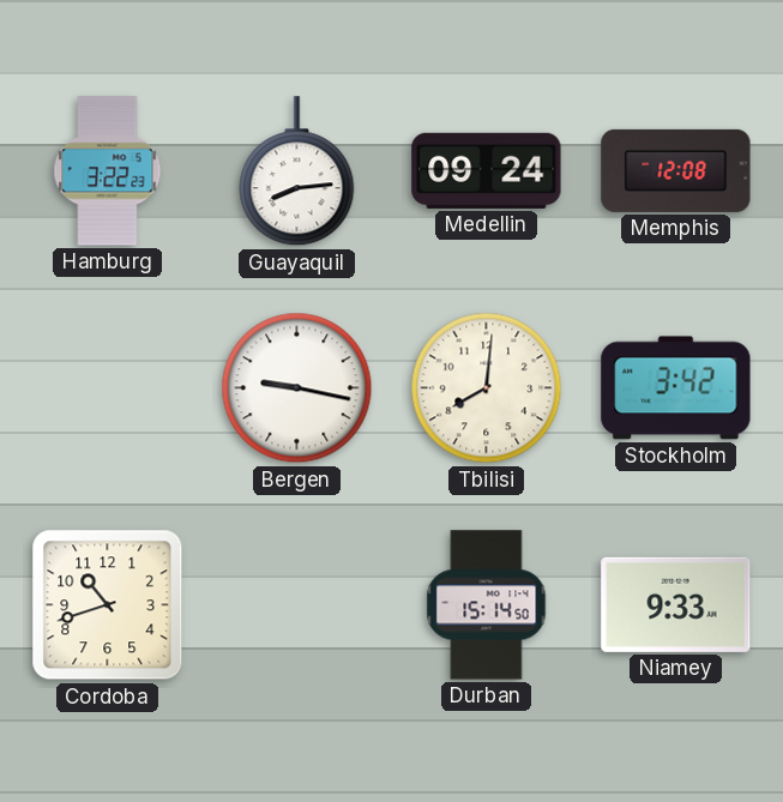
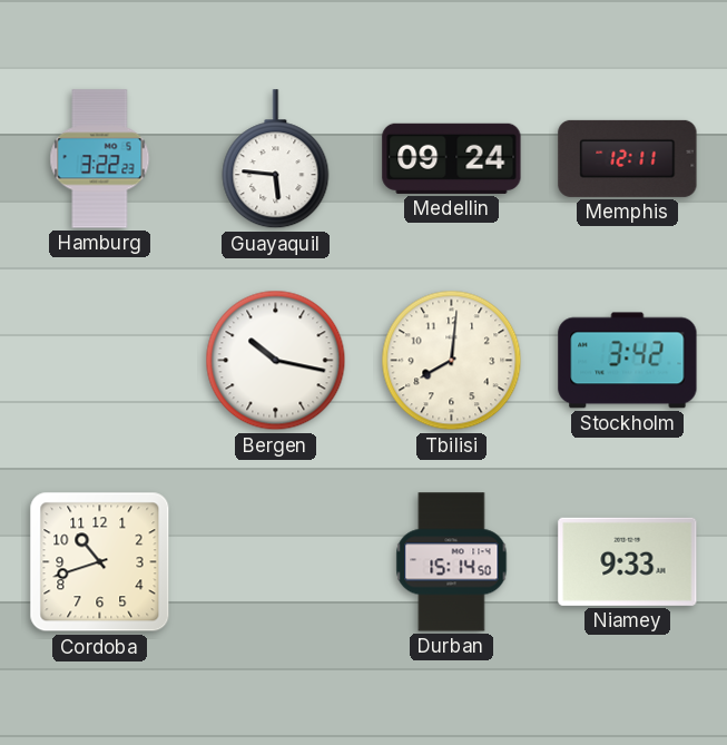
Guayaquil: 8:14 -> 5:46
Memphis: 12:08 -> 12:11
Bergen: 9:17 -> 10:17
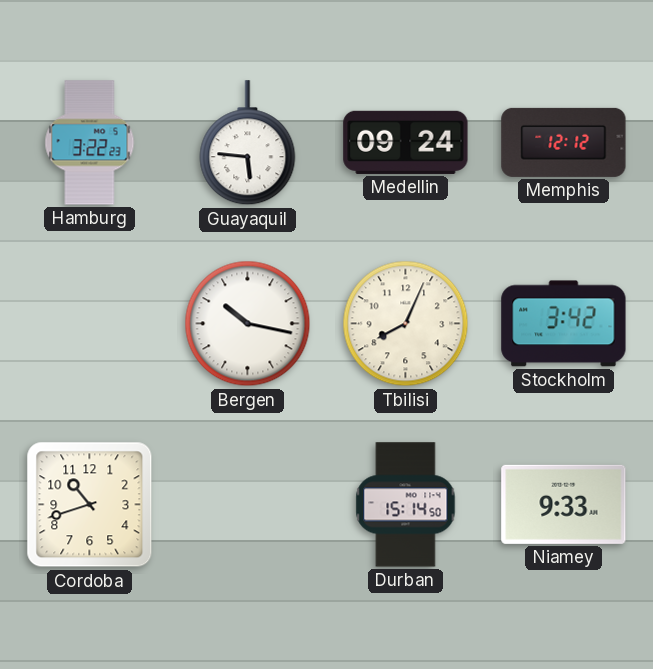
Memphis: 12:11 -> 12:12
Tbilisi: 8:01 -> 8:04
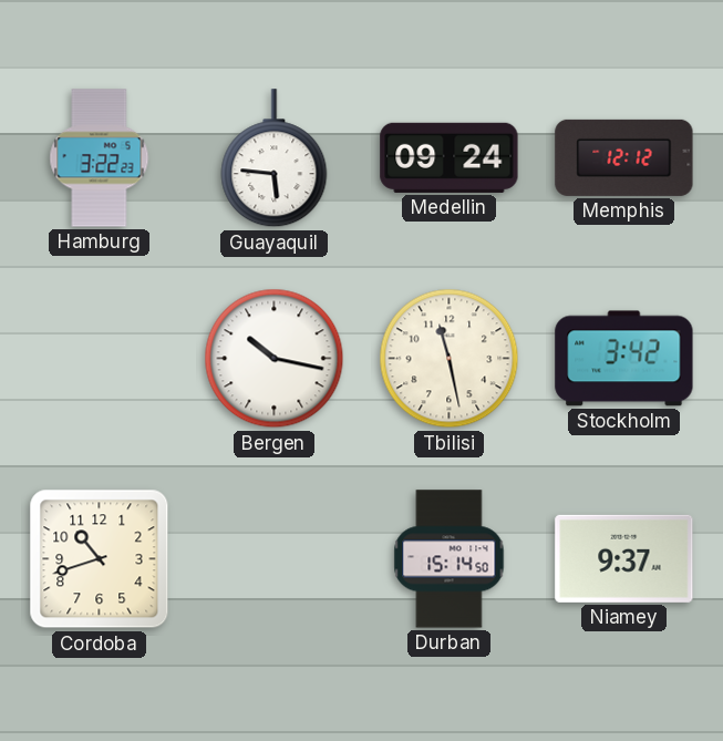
Tbilisi: 8:04 -> 11:28
Niamey: 9:33 -> 9:37
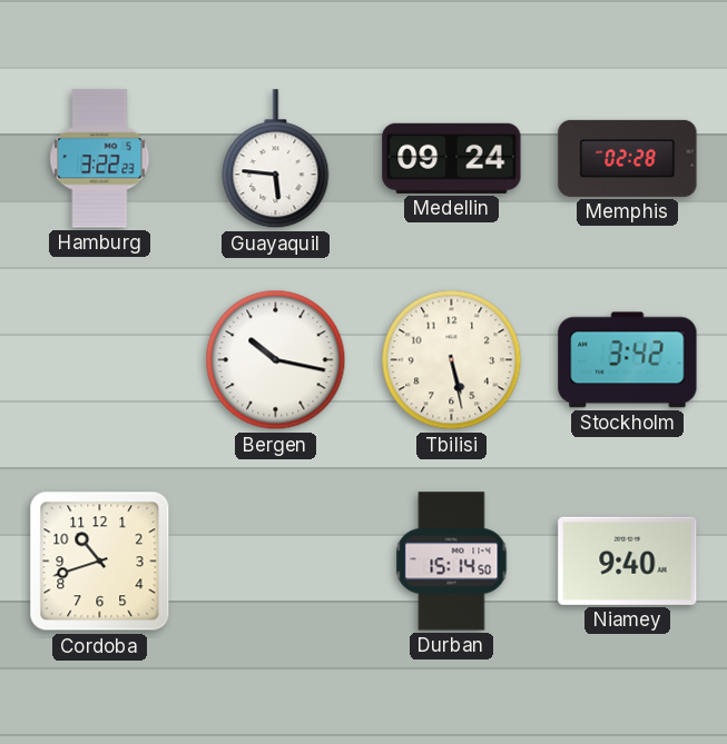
Memphis: 12:12 -> 02:28
Tbilisi: 11:28 -> 5:28
Niamey: 9:37 -> 9:40
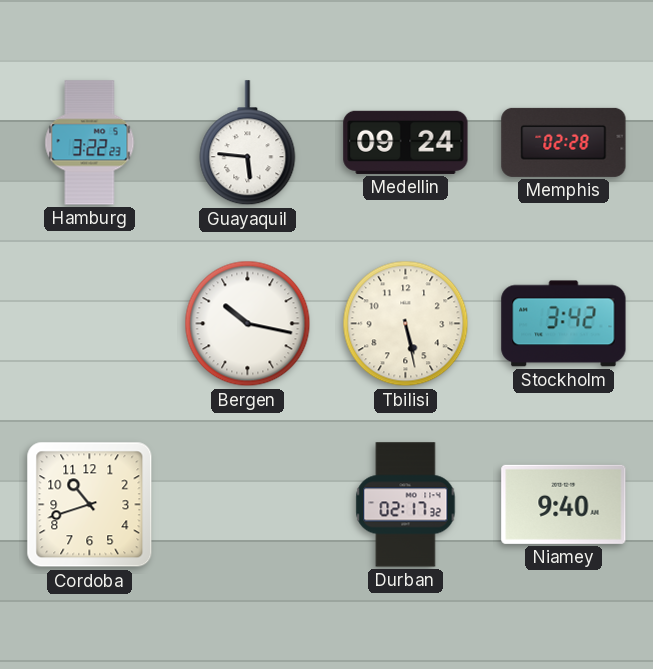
Durban: 15:14 -> 02:17
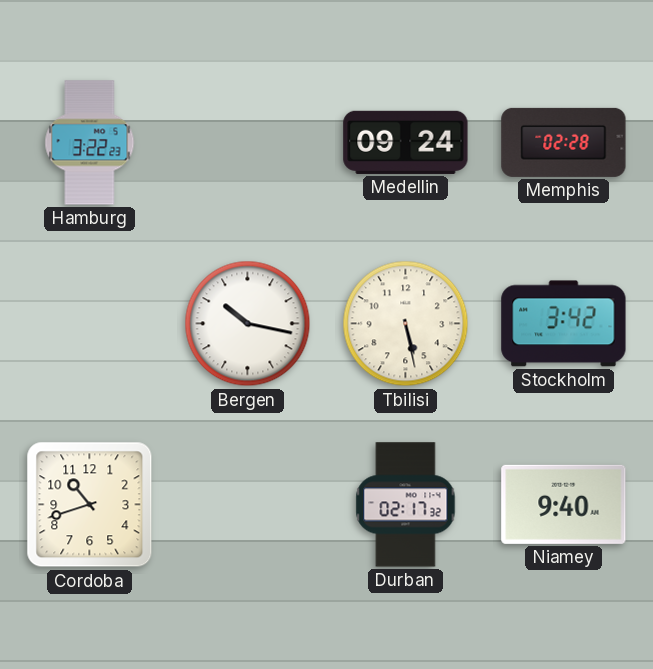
Guayaquil: 5:46 -> none
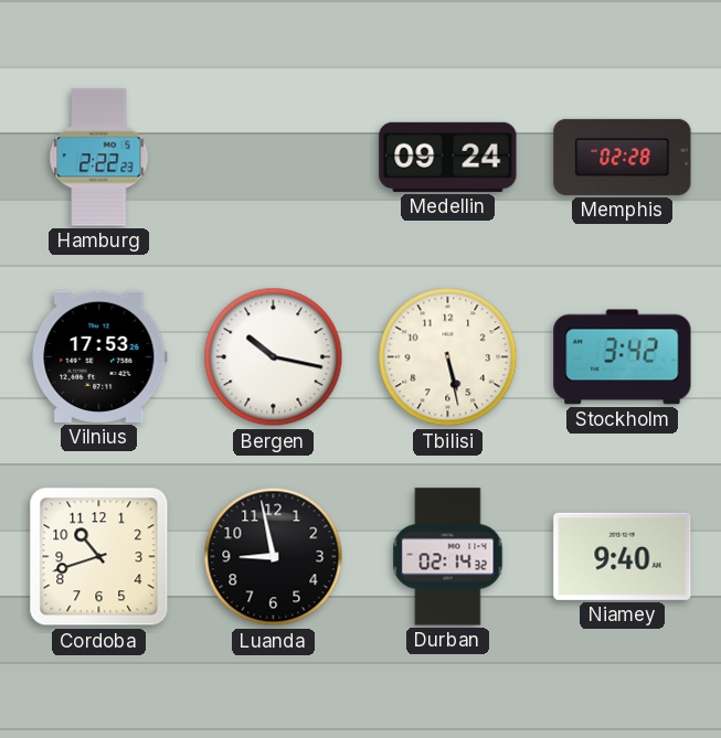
Hamburg: 3:22 -> 2:22
Vilnius: none -> 17:53
Luanda: none -> 8:58
Durban: 02:17 -> 02:14
